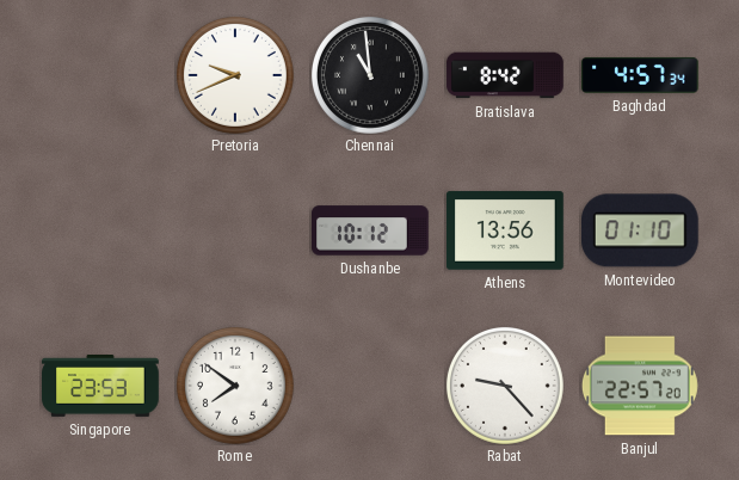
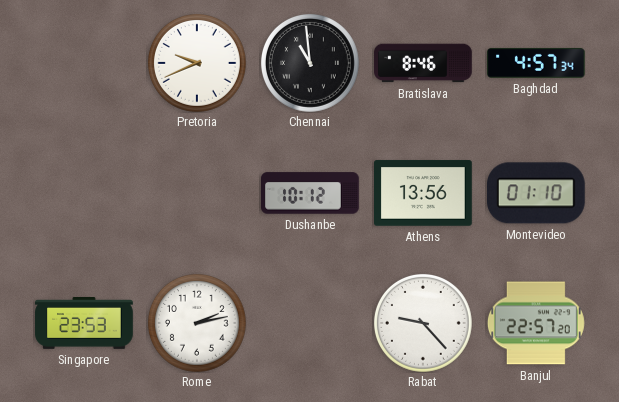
Bratislava: 8:42 -> 8:46
Rome: 7:51 -> 2:13
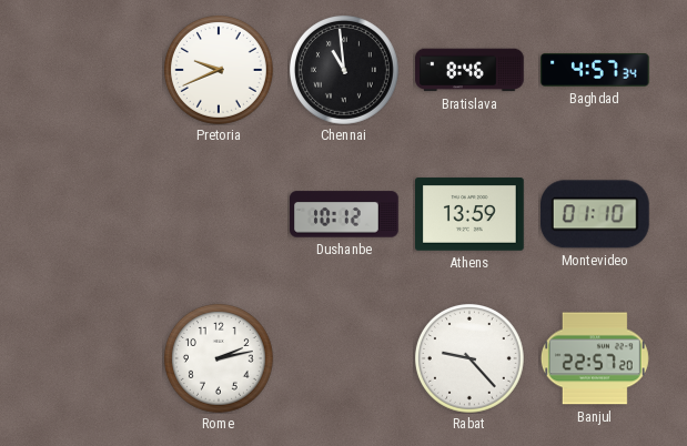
Athens: 13:56 -> 13:59
Singapore: 23:53 -> none
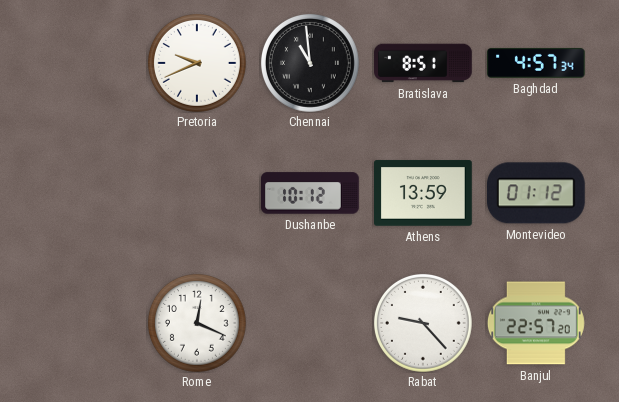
Bratislava: 8:46 -> 8:51
Montevideo: 01:10 -> 01:12
Rome: 2:13 -> 12:19
